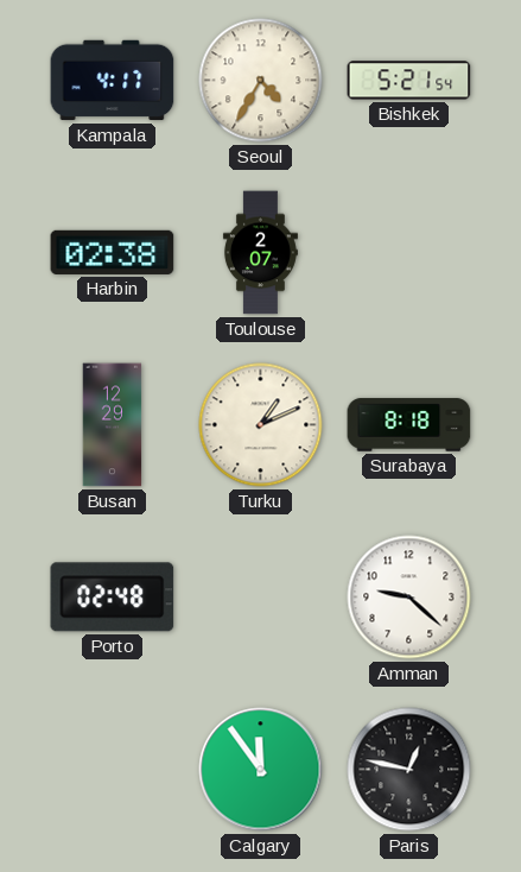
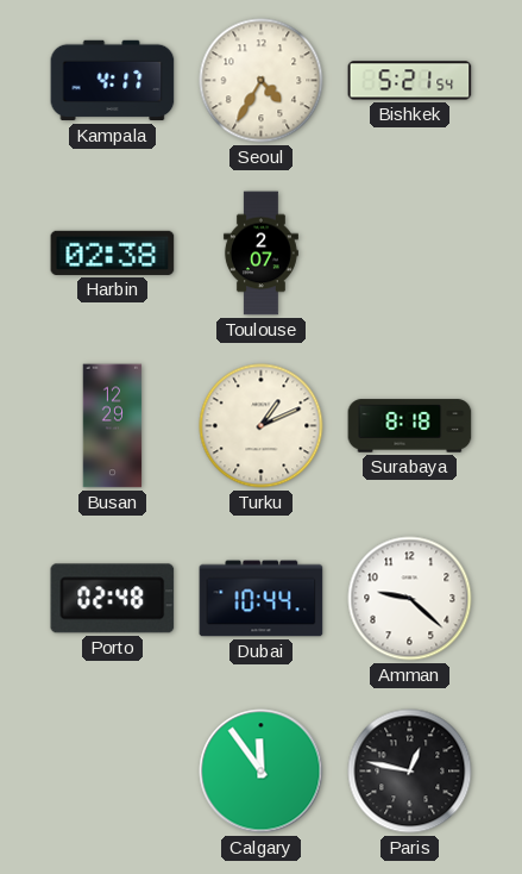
Dubai: none -> 10:44
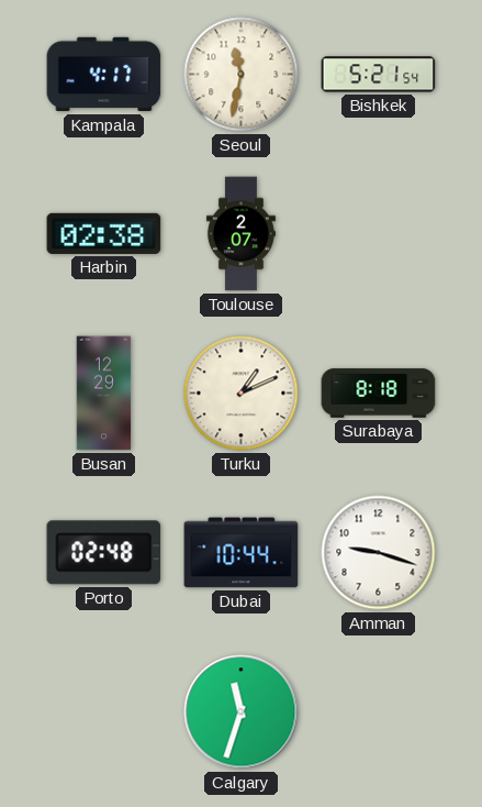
Seoul: 4:35 -> 11:32
Amman: 9:22 -> 9:18
Calgary: 11:54 -> 11:33
Paris: 12:47 -> none
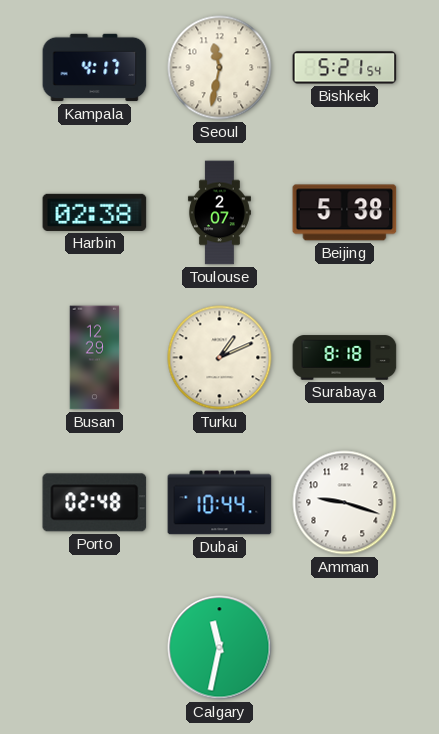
Beijing: none -> 5:38
Calgary: 11:33 -> 11:32
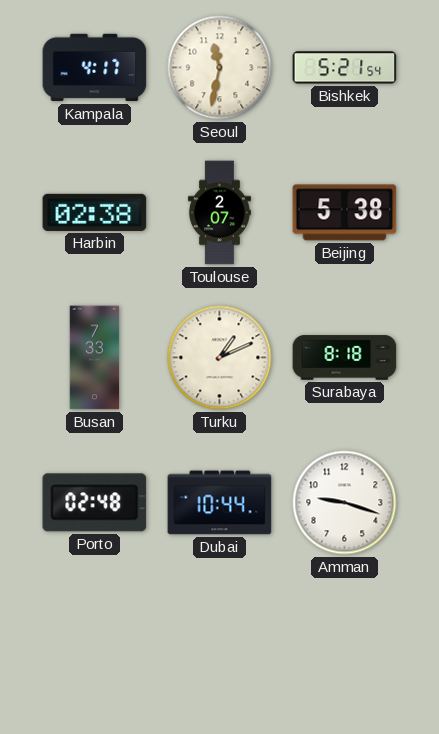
Busan: 12:29 -> 7:33
Calgary: 11:32 -> none
